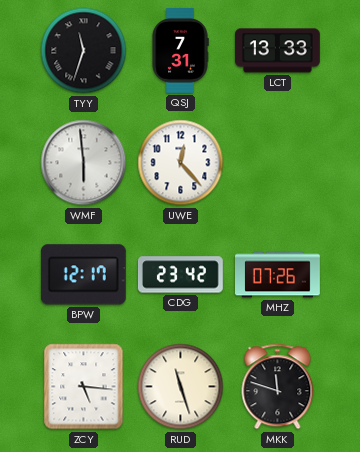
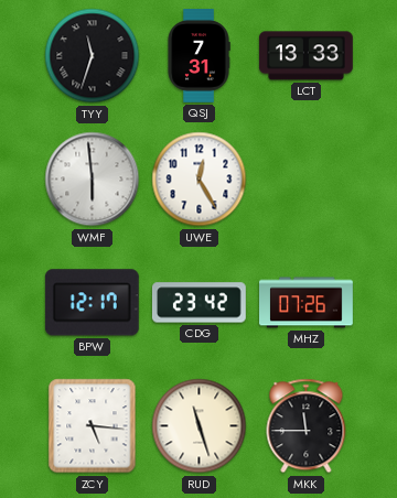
UWE: 12:23 -> 12:25
MKK: 11:48 -> 11:45
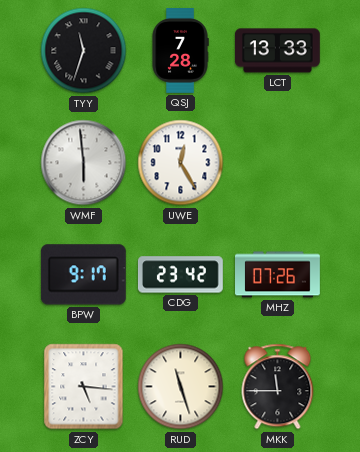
QSJ: 7:31 -> 7:28
BPW: 12:17 -> 9:17
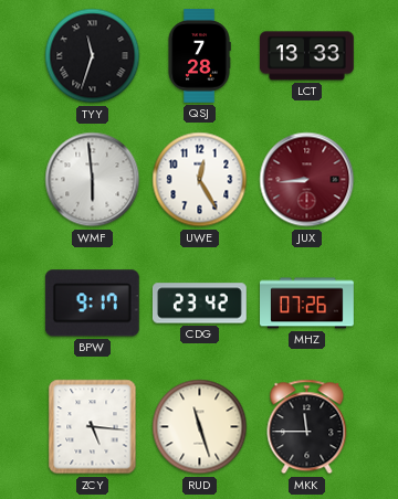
JUX: none -> 8:44
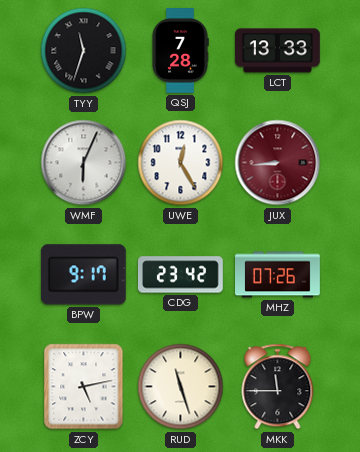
WMF: 5:59 -> 6:04
ZCY: 5:16 -> 5:13
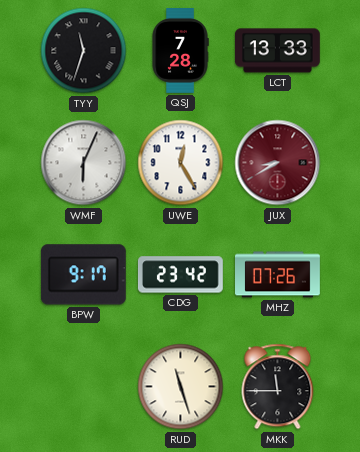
JUX: 8:44 -> 8:40
ZCY: 5:13 -> none
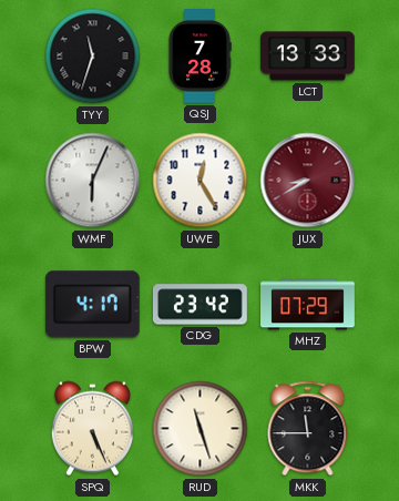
BPW: 9:17 -> 4:17
MHZ: 07:26 -> 07:29
SPQ: none -> 5:26
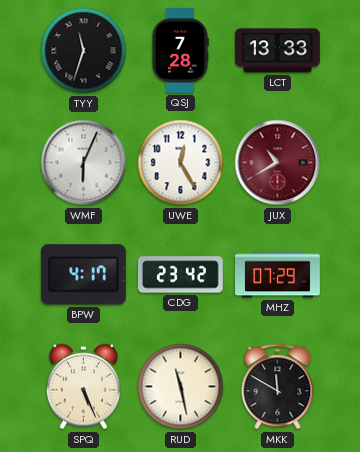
JUX: 8:40 -> 10:40
RUD: 11:27 -> 11:28
MKK: 11:45 -> 11:50
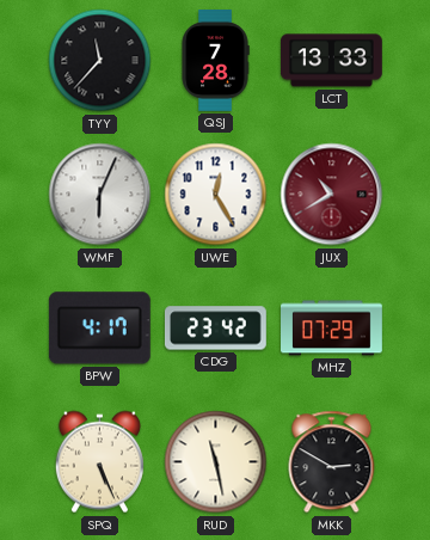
TYY: 11:33 -> 11:37
MKK: 11:50 -> 2:50
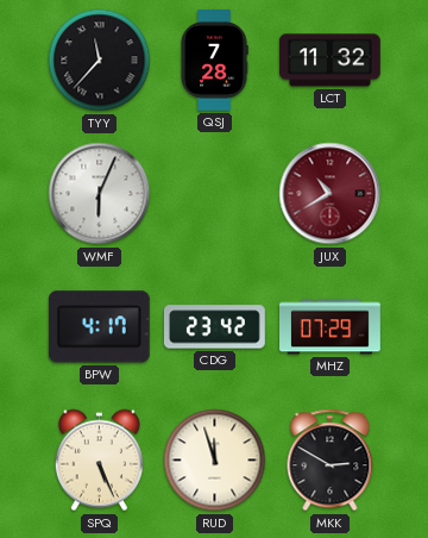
LCT: 13:33 -> 11:32
UWE: 12:25 -> none
RUD: 11:28 -> 11:57
